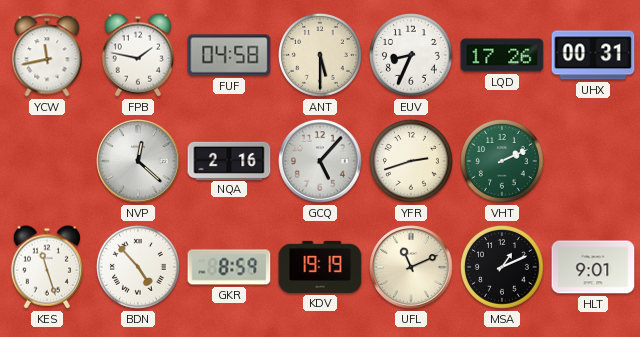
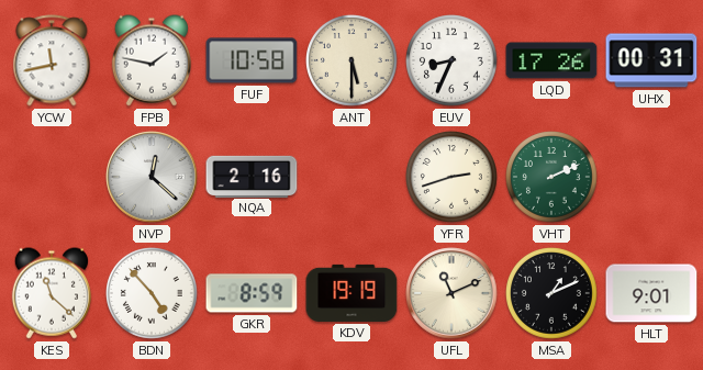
FUF: 04:58 -> 10:58
GCQ: 5:07 -> none
KES: 11:27 -> 11:22
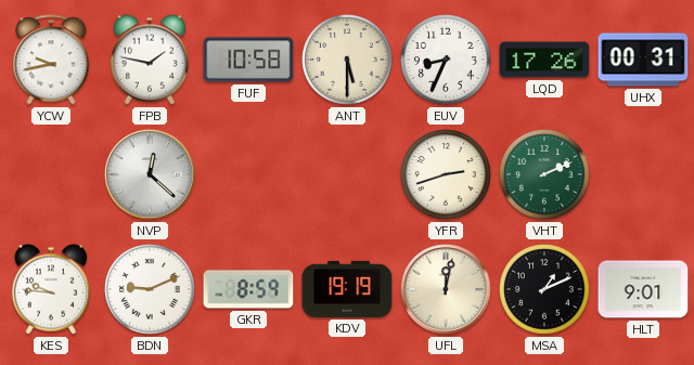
YCW: 11:43 -> 9:43
NQA: 2:16 -> none
KES: 11:22 -> 9:46
BDN: 4:53 -> 9:11
UFL: 11:11 -> 12:02
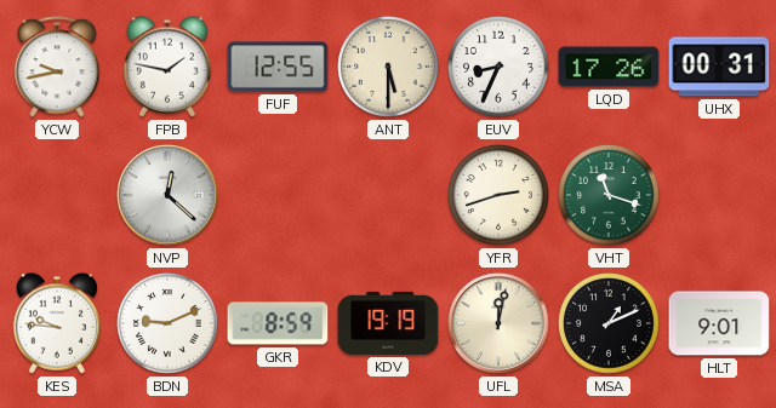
FUF: 10:58 -> 12:55
VHT: 2:11 -> 11:18
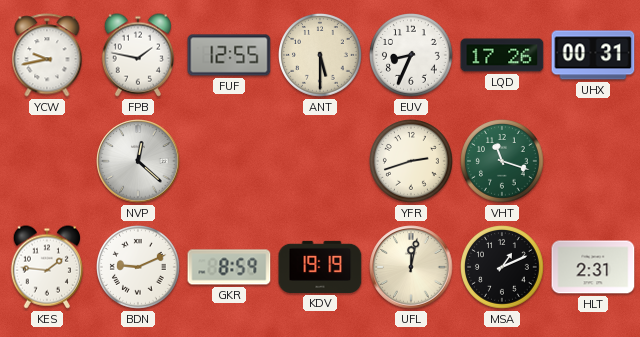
KES: 9:46 -> 1:46
HLT: 9:01 -> 2:31
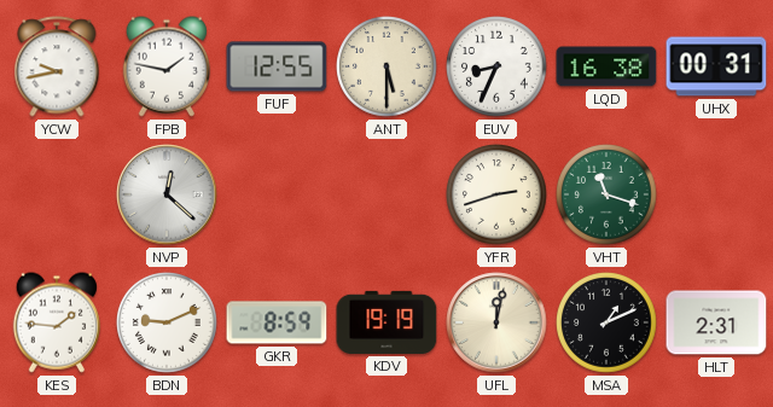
LQD: 17:26 -> 16:38
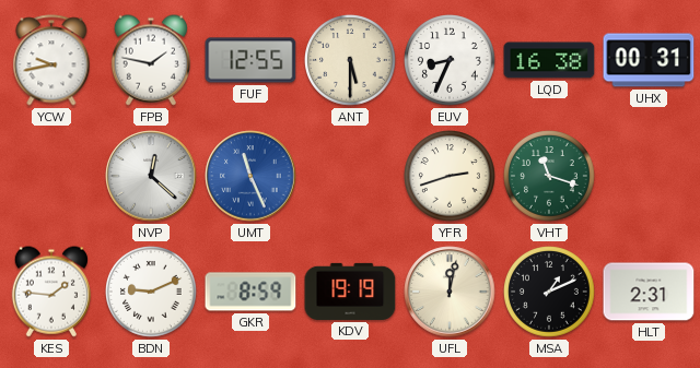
UMT: none -> 11:26
